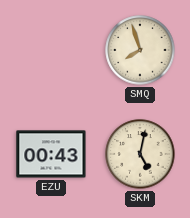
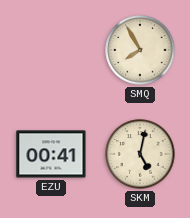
SMQ: 7:57 -> 7:55
EZU: 00:43 -> 00:41
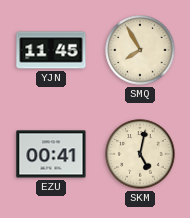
YJN: none -> 11:45
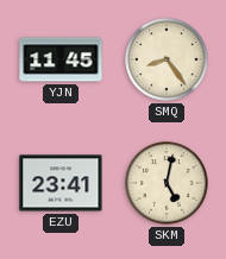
SMQ: 7:55 -> 8:24
EZU: 00:41 -> 23:41
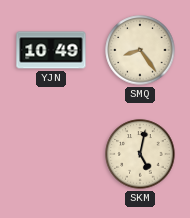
YJN: 11:45 -> 10:49
EZU: 23:41 -> none
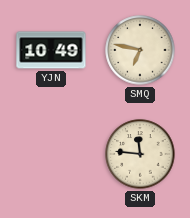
SMQ: 8:24 -> 6:47
SKM: 5:02 -> 11:46
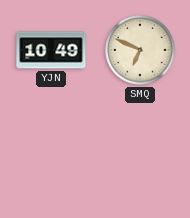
SMQ: 6:47 -> 6:49
SKM: 11:46 -> none
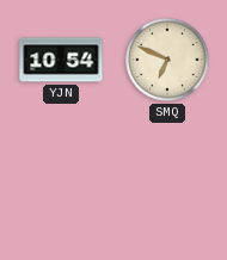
YJN: 10:49 -> 10:54
